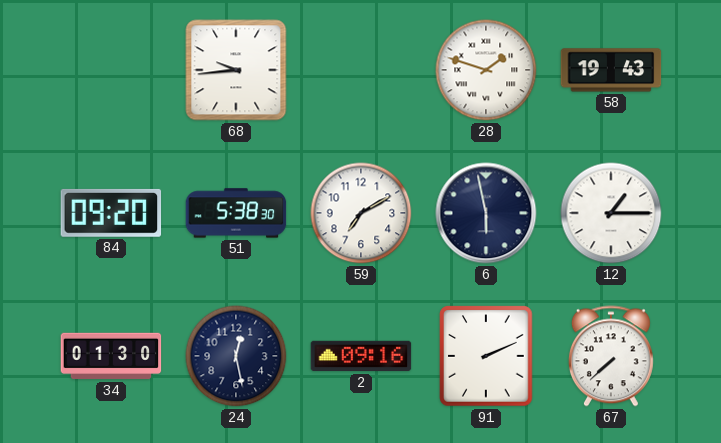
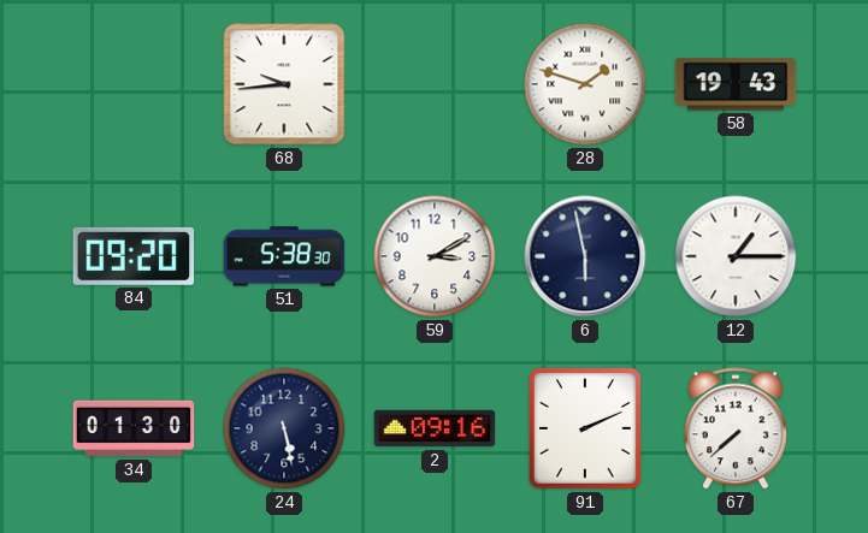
59: 7:10 -> 3:10
24: 12:28 -> 5:28
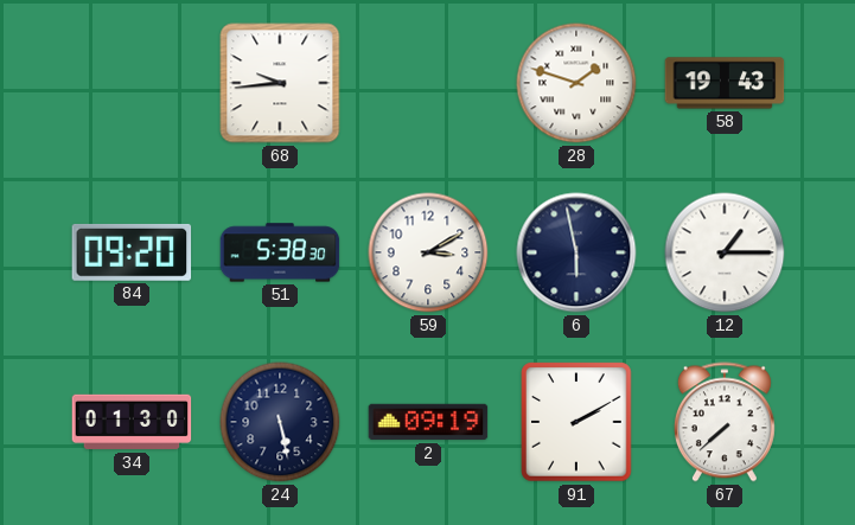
2: 09:16 -> 09:19
91: 2:11 -> 2:10
